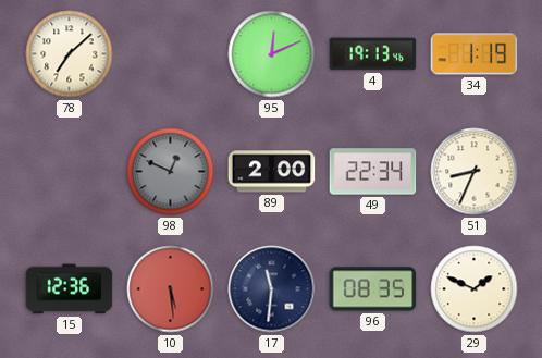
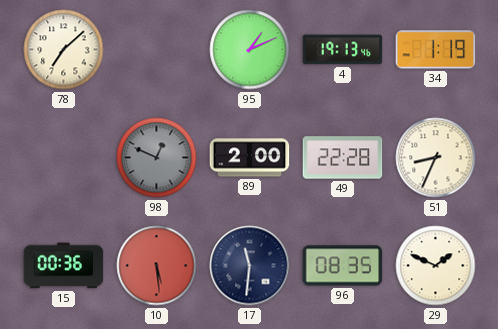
95: 12:11 -> 1:11
49: 22:34 -> 22:28
15: 12:36 -> 00:36
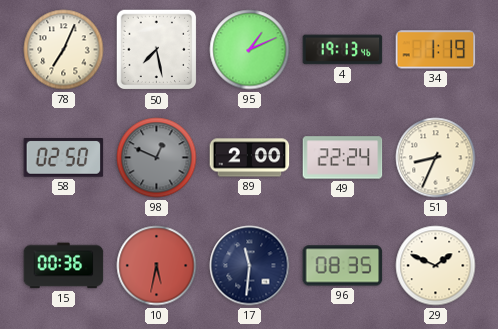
78: 7:08 -> 7:04
50: none -> 7:28
58: none -> 02:50
49: 22:28 -> 22:24
10: 5:29 -> 5:32
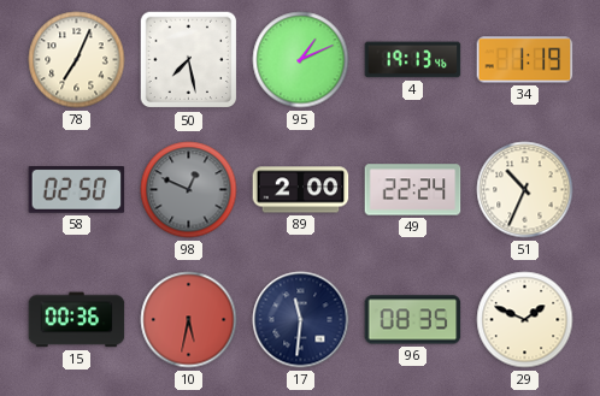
51: 8:34 -> 10:34
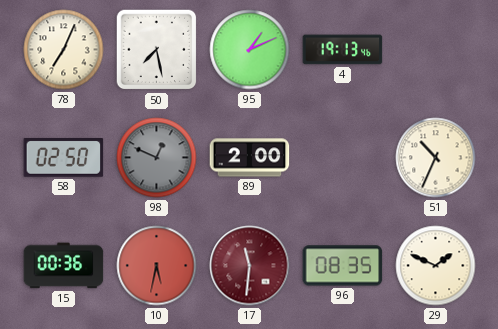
34: 1:19 -> none
49: 22:24 -> none
17 dial: navy -> burgundy
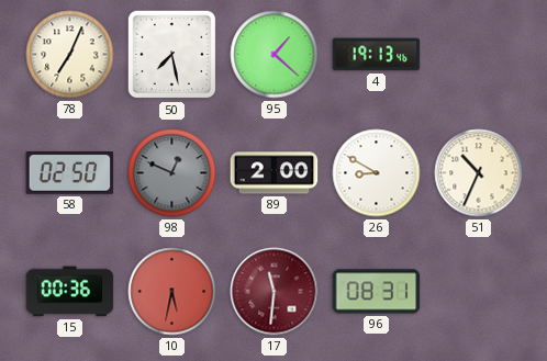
95: 1:11 -> 1:22
26: none -> 8:50
96: 08:35 -> 08:31
29: 1:49 -> none
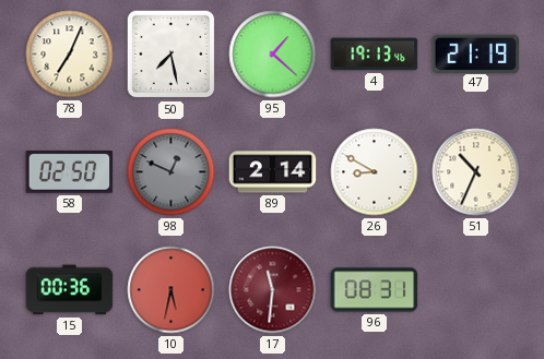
47: none -> 21:19
89: 2:00 -> 2:14
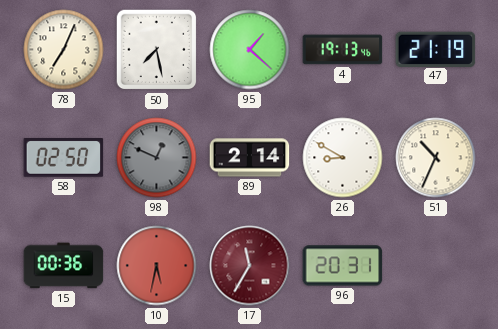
17: 11:31 -> 11:35
96: 08:31 -> 20:31
